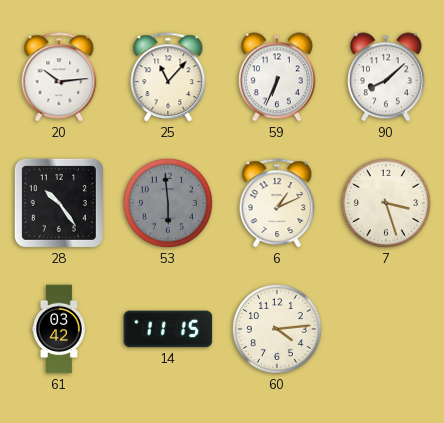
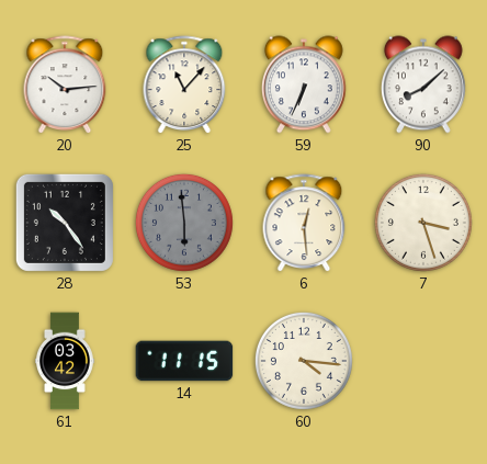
6: 1:11 -> 12:29
60: 4:14 -> 4:16
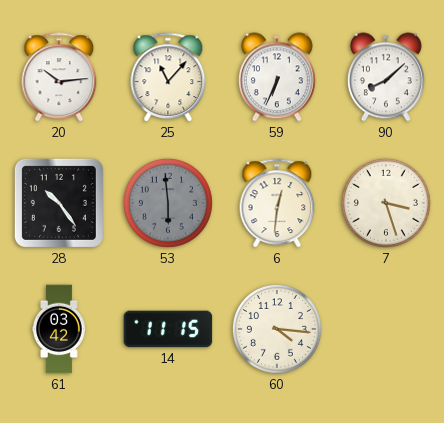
6: 12:29 -> 12:31
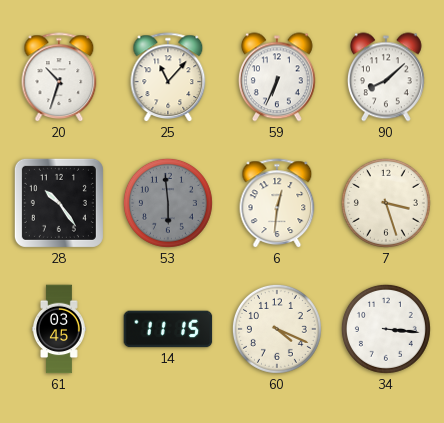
20: 10:14 -> 10:33
61: 03:42 -> 03:45
60: 4:16 -> 4:19
34: none -> 3:16
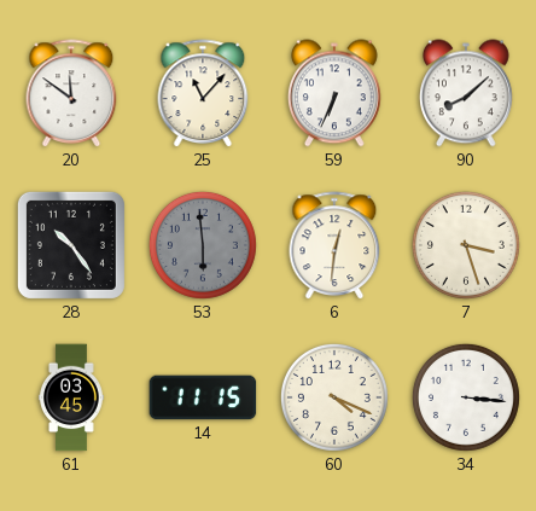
20: 10:33 -> 11:51
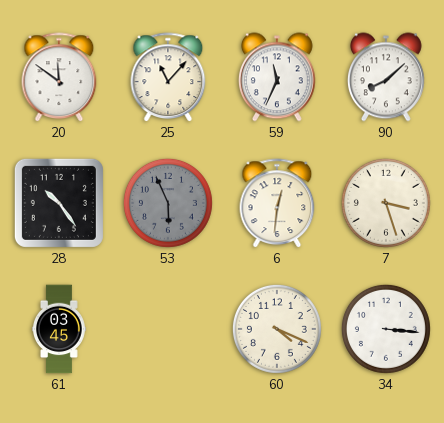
59: 6:34 -> 11:34
53: 5:59 -> 5:56
14: 11:15 -> none
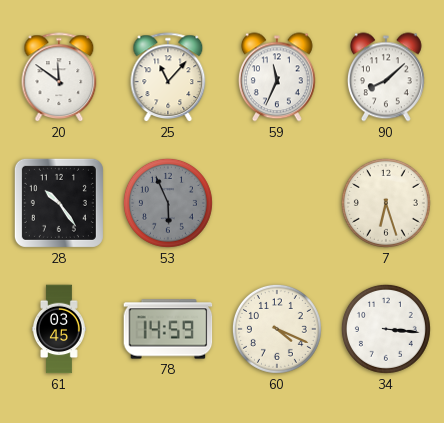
6: 12:31 -> none
7: 3:27 -> 6:27
78: none -> 14:59
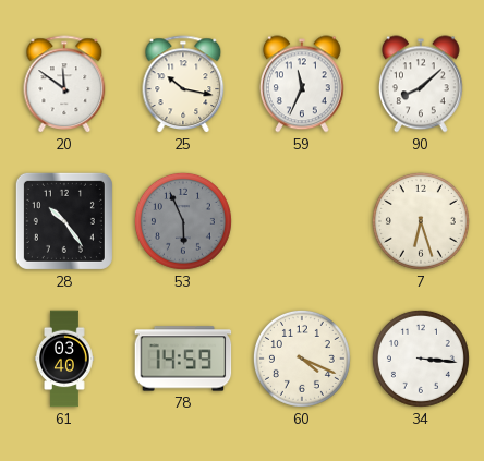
25: 11:07 -> 10:17
61: 03:45 -> 03:40
